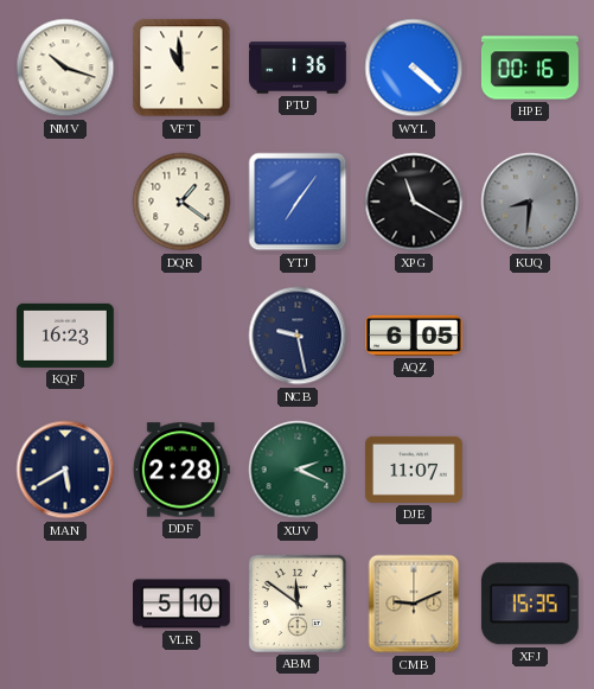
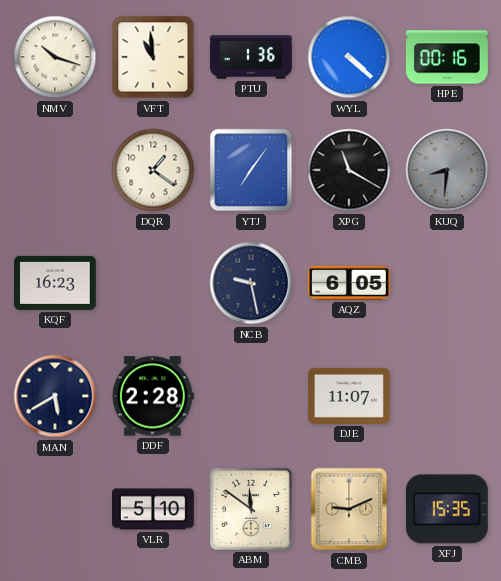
XUV: 2:19 -> none
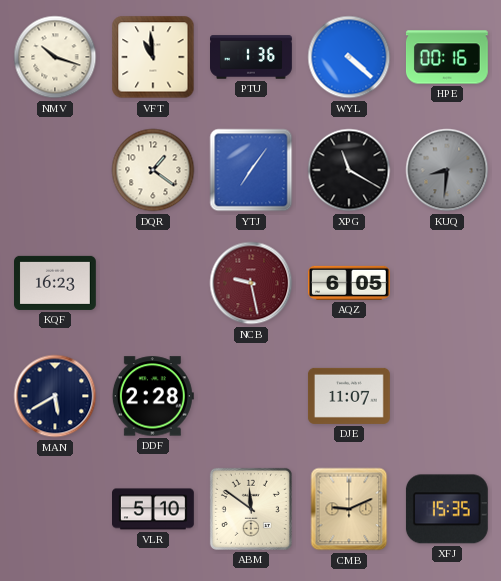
NCB dial: navy -> burgundy
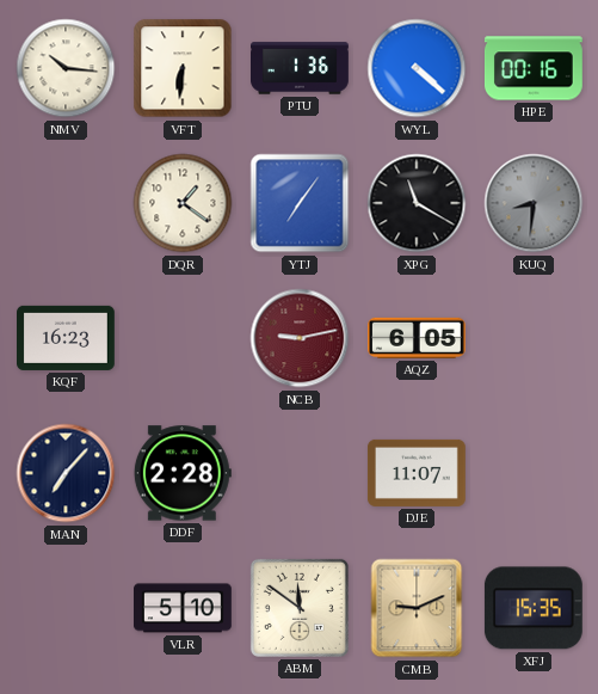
NMV: 10:18 -> 10:16
VFT: 10:59 -> 6:31
NCB: 9:28 -> 9:13
MAN: 5:40 -> 7:07
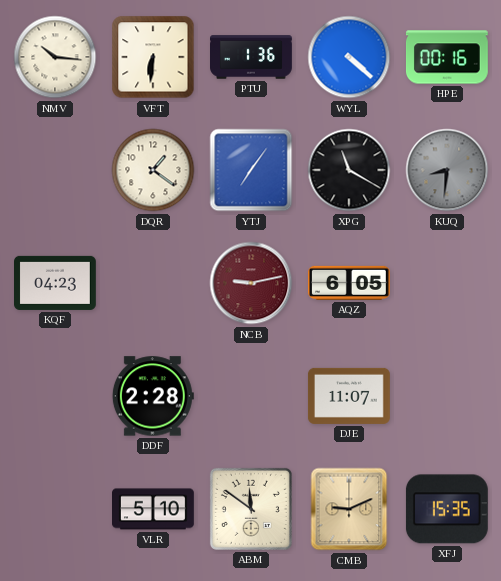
KQF: 16:23 -> 04:23
MAN: 7:07 -> none
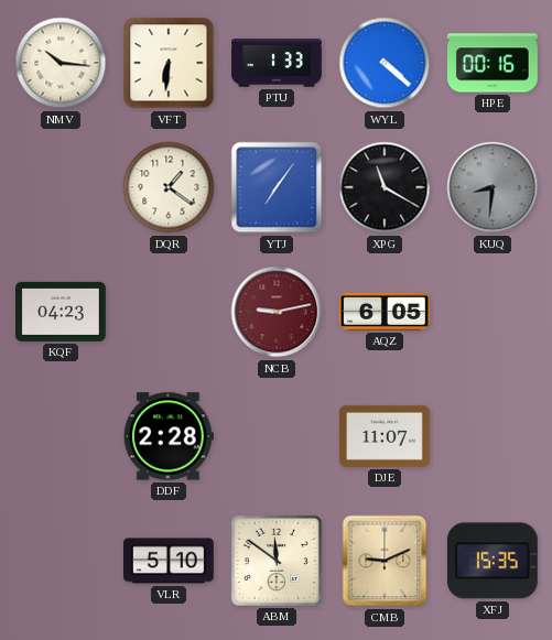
PTU: 1:36 -> 1:33
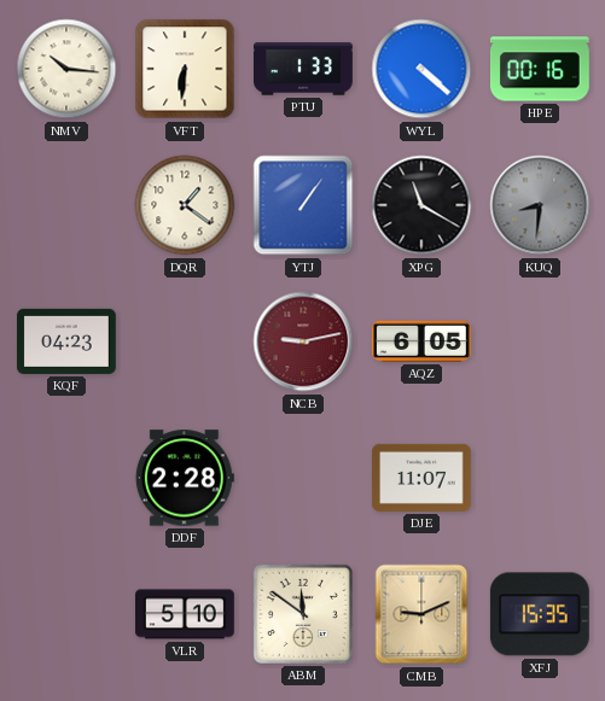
YTJ: 7:06 -> 1:06
